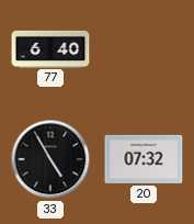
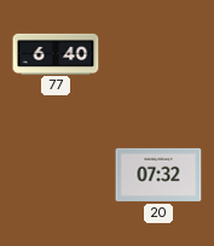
33: 4:55 -> none
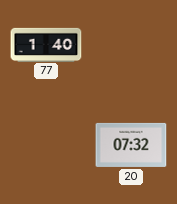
77: 6:40 -> 1:40
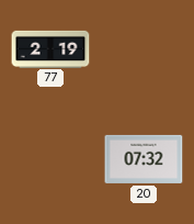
77: 1:40 -> 2:19
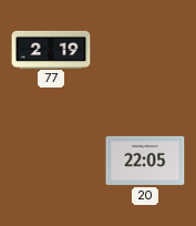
20: 07:32 -> 22:05
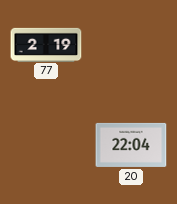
20: 22:05 -> 22:04
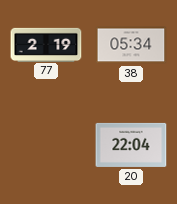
38: none -> 05:34
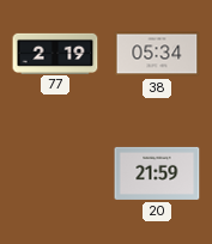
20: 22:04 -> 21:59
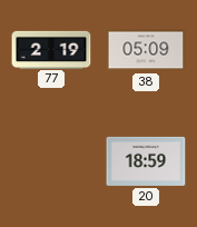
38: 05:34 -> 05:09
20: 21:59 -> 18:59
